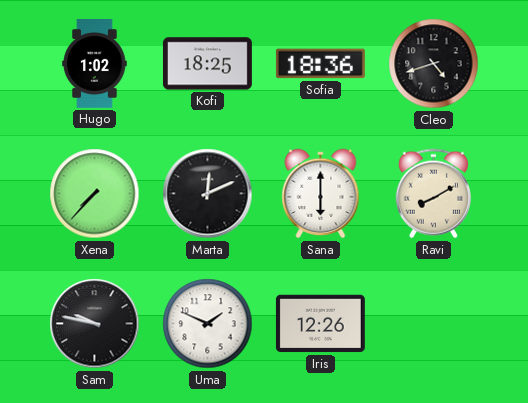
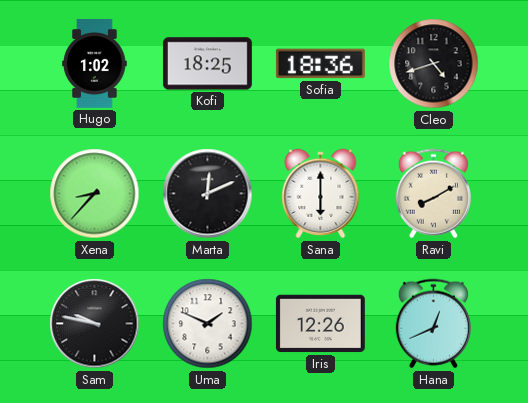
Xena: 7:37 -> 8:37
Hana: none -> 12:41
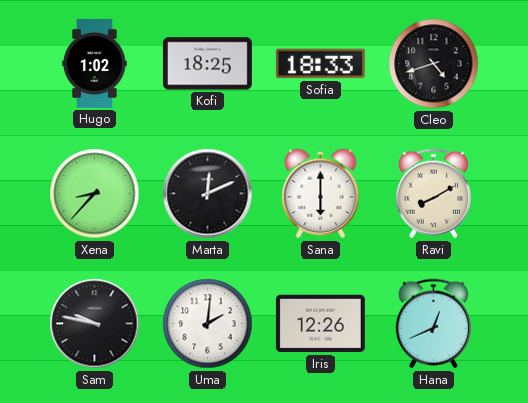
Sofia: 18:36 -> 18:33
Uma: 1:49 -> 2:01
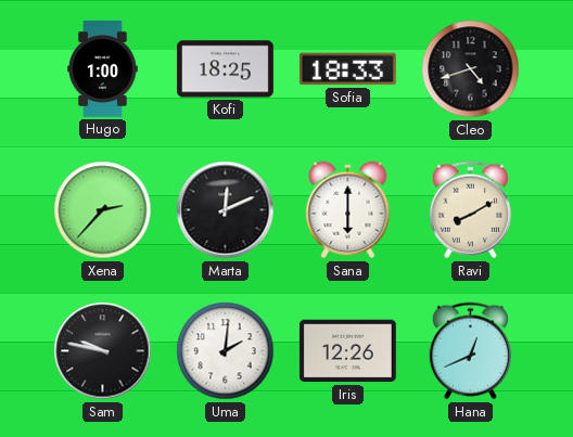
Hugo: 1:02 -> 1:00
Xena: 8:37 -> 2:37
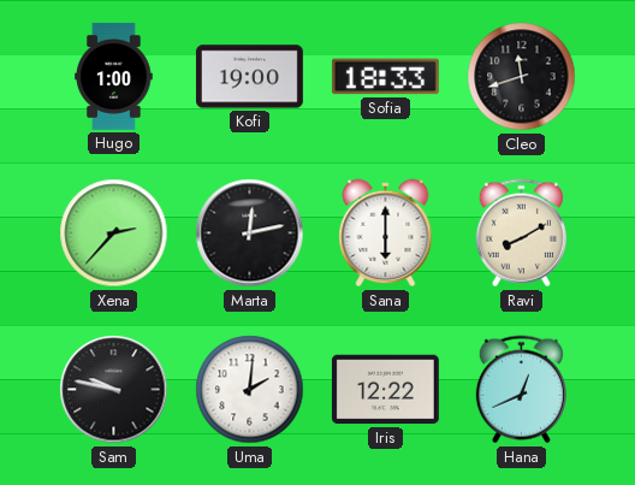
Kofi: 18:25 -> 19:00
Cleo: 4:42 -> 11:42
Marta: 12:11 -> 12:13
Iris: 12:26 -> 12:22
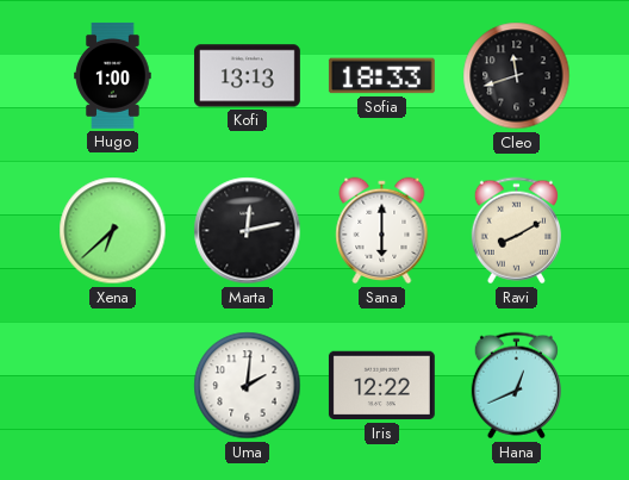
Kofi: 19:00 -> 13:13
Xena: 2:37 -> 6:38
Sam: 9:47 -> none
